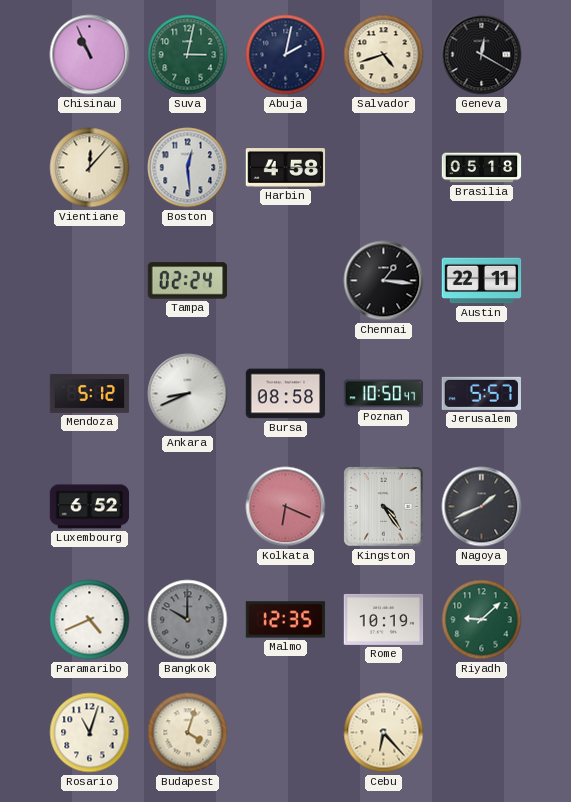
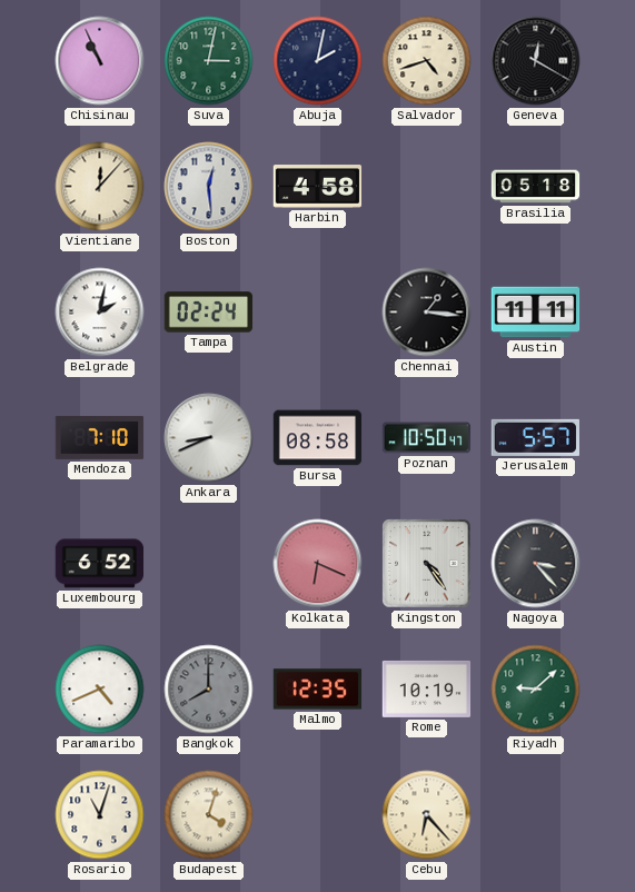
Belgrade: none -> 2:02
Austin: 22:11 -> 11:11
Mendoza: 5:12 -> 7:10
Nagoya: 1:41 -> 3:23
Bangkok: 10:00 -> 8:00
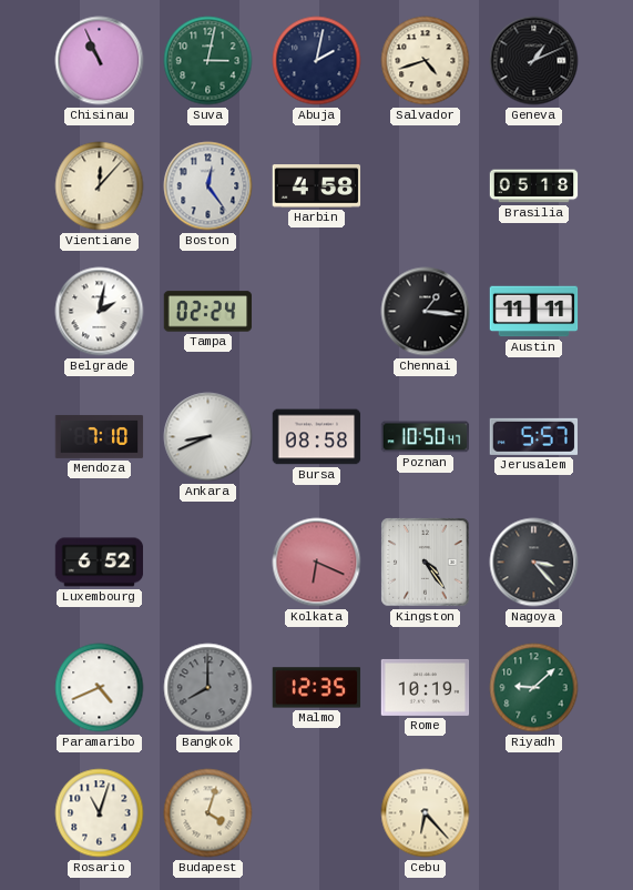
Geneva: 12:20 -> 1:11
Boston: 12:29 -> 12:24
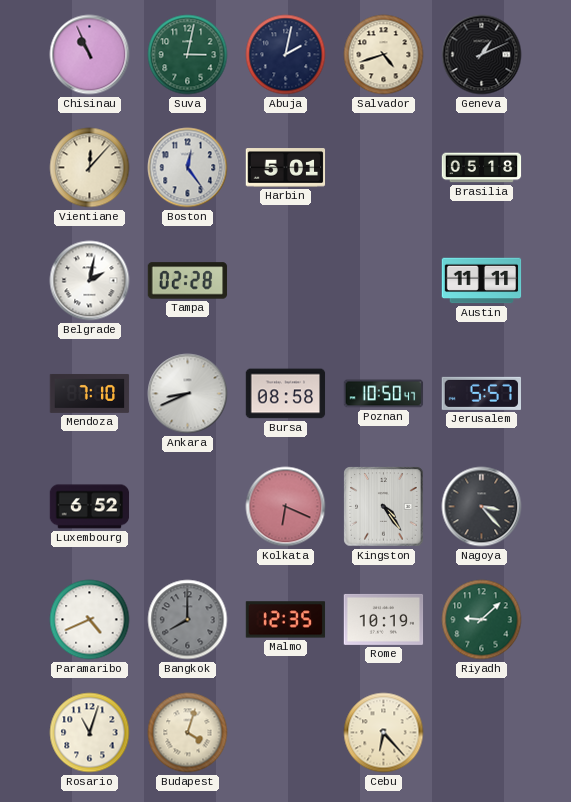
Harbin: 4:58 -> 5:01
Tampa: 02:24 -> 02:28
Chennai: 1:16 -> none
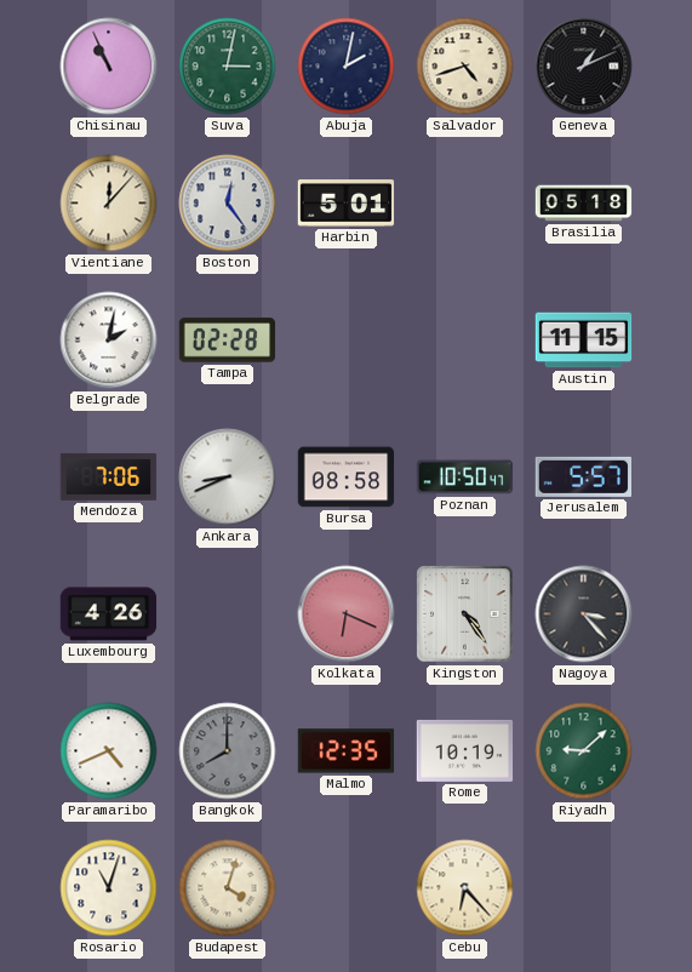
Austin: 11:11 -> 11:15
Mendoza: 7:10 -> 7:06
Luxembourg: 6:52 -> 4:26
